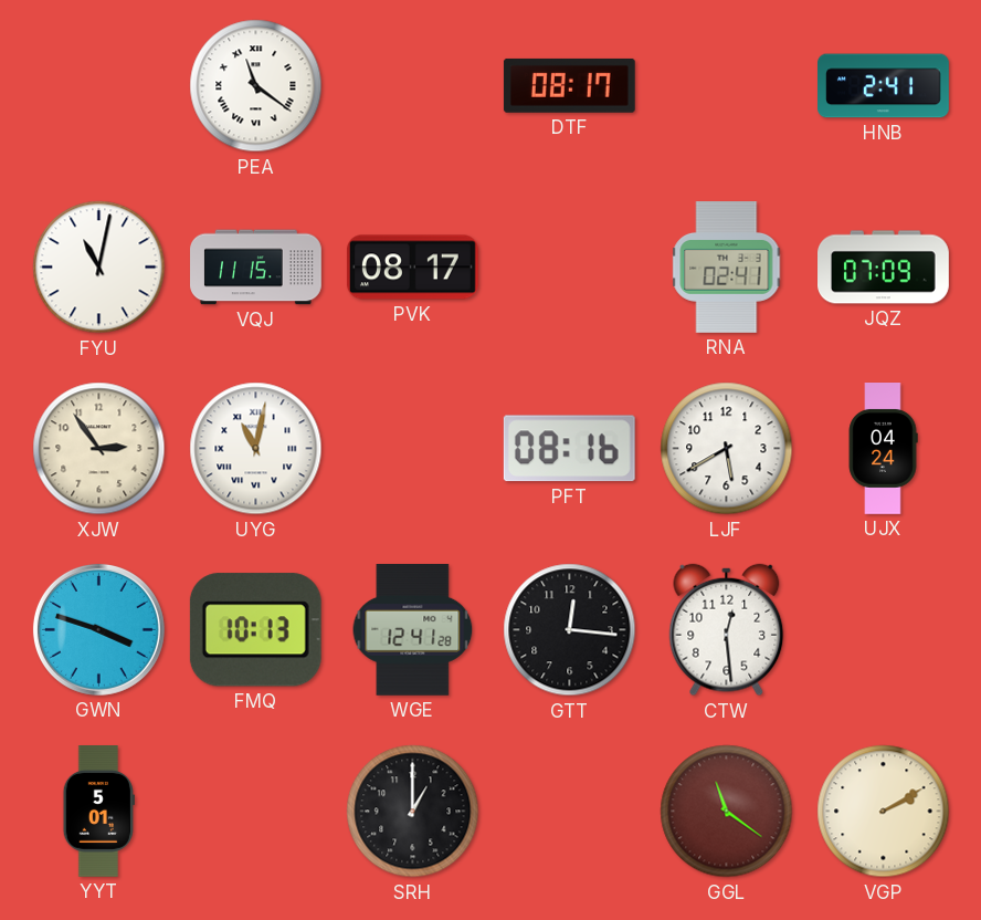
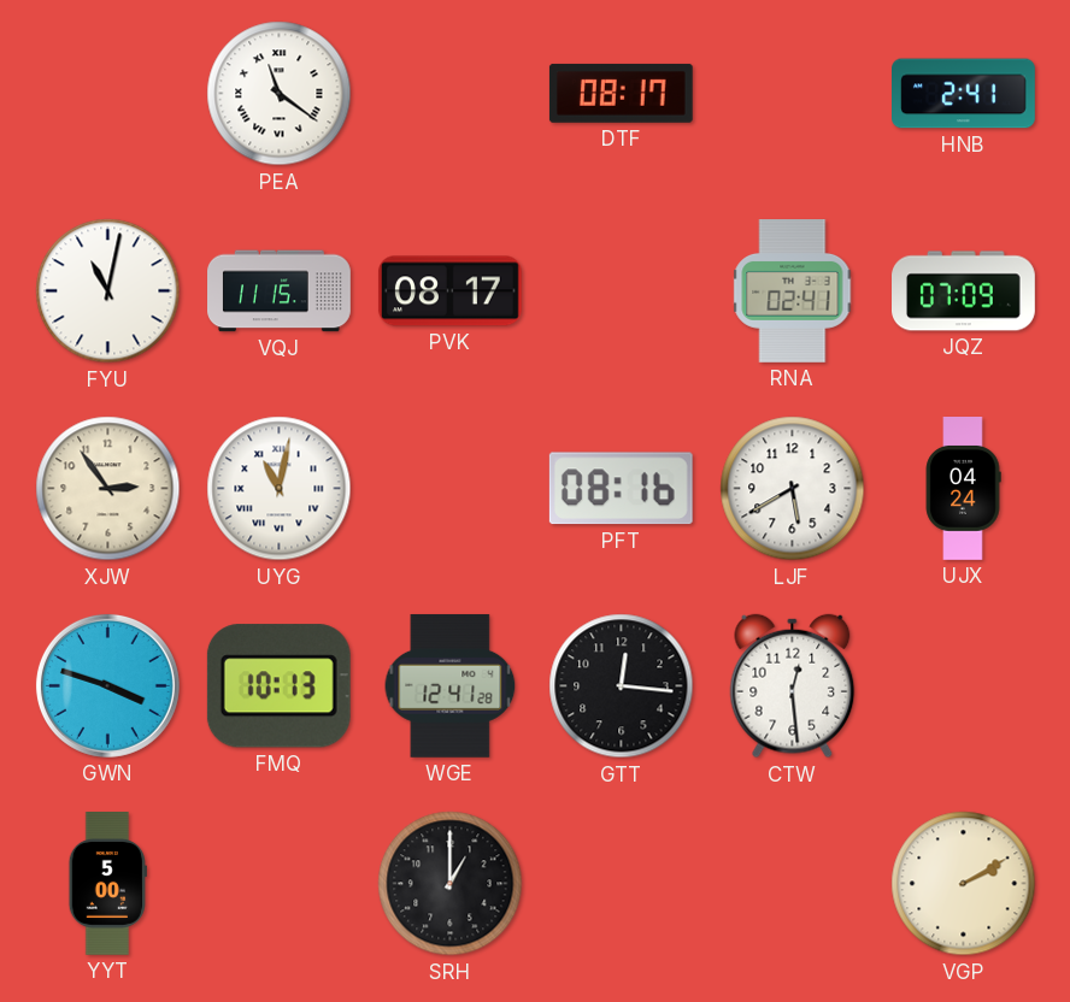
YYT: 5:01 -> 5:00
GGL: 11:21 -> none
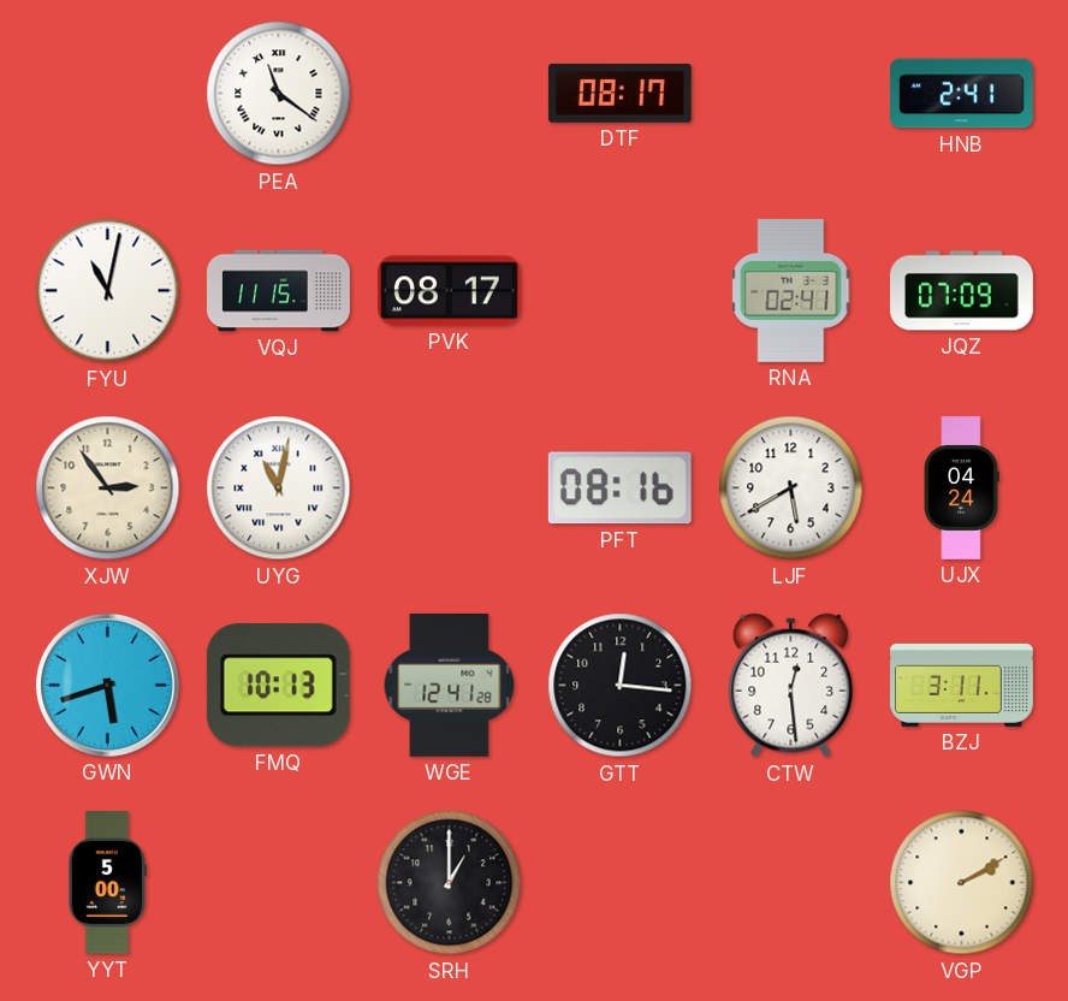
GWN: 3:48 -> 5:42
BZJ: none -> 3:11
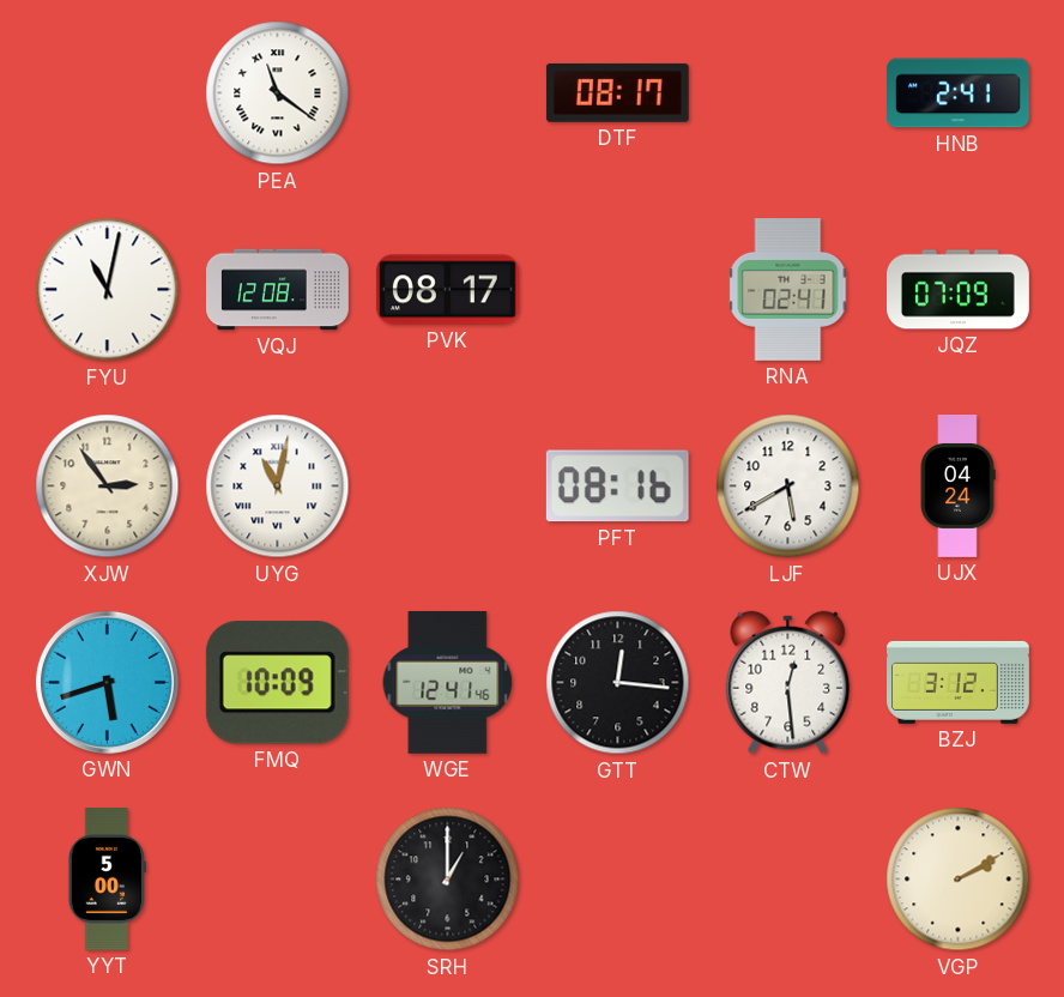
VQJ: 11:15 -> 12:08
FMQ: 10:13 -> 10:09
WGE: 12:41:28 -> 12:41:46
BZJ: 3:11 -> 3:12
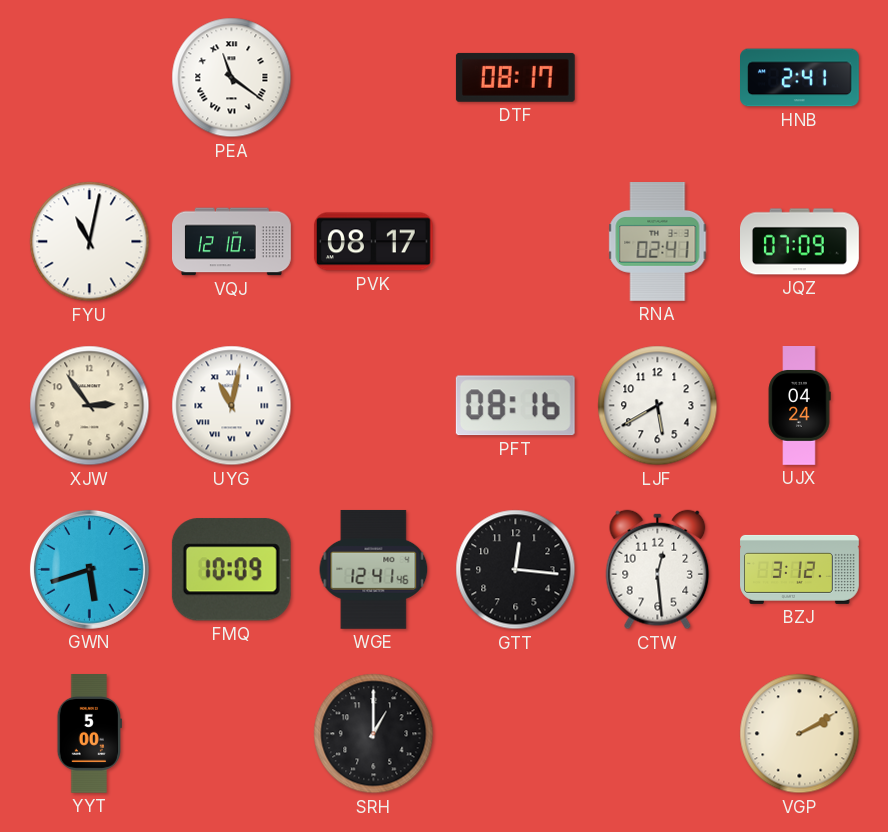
VQJ: 12:08 -> 12:10
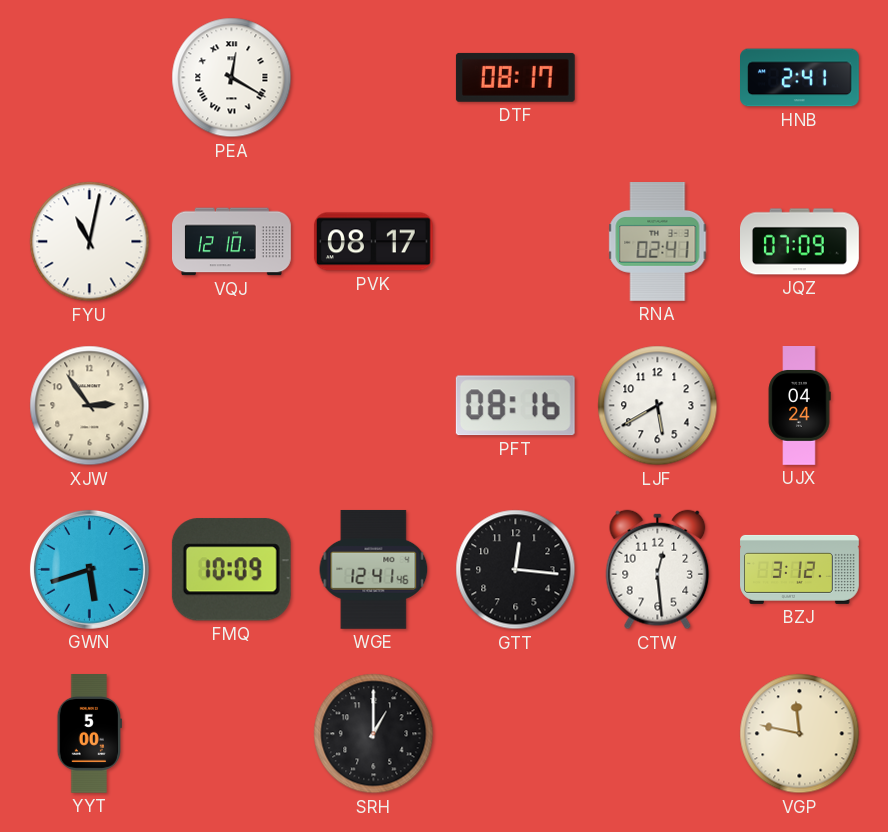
PEA: 11:21 -> 12:20
UYG: 11:02 -> none
VGP: 2:10 -> 11:47
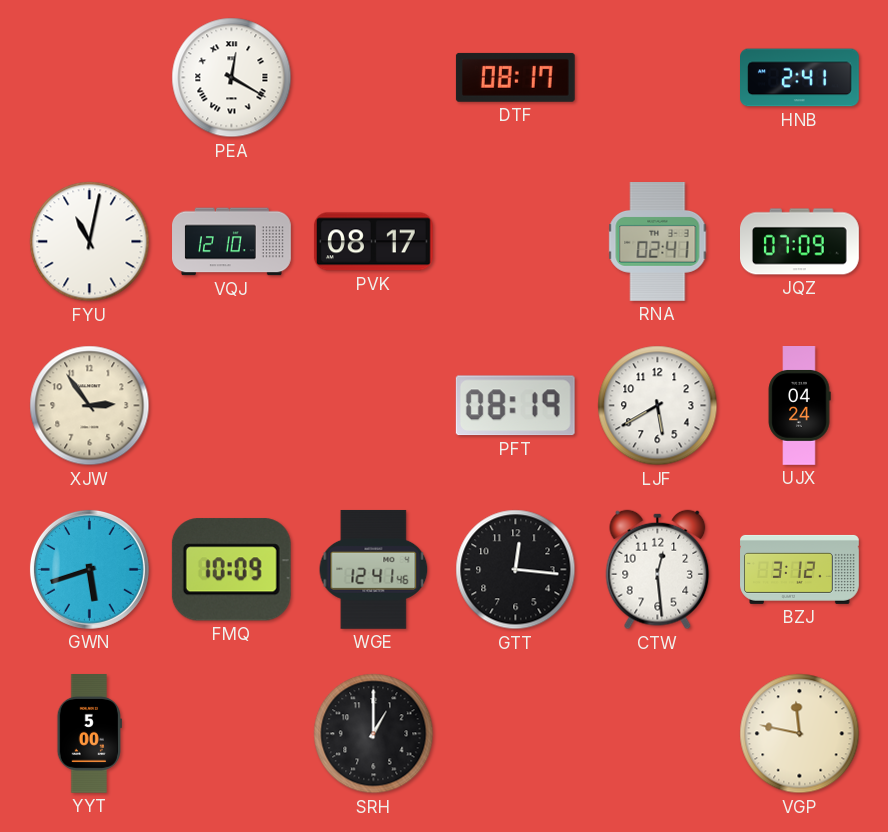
PFT: 08:16 -> 08:19
